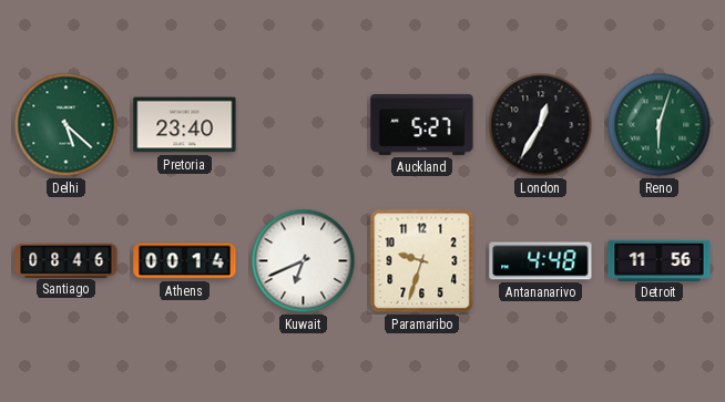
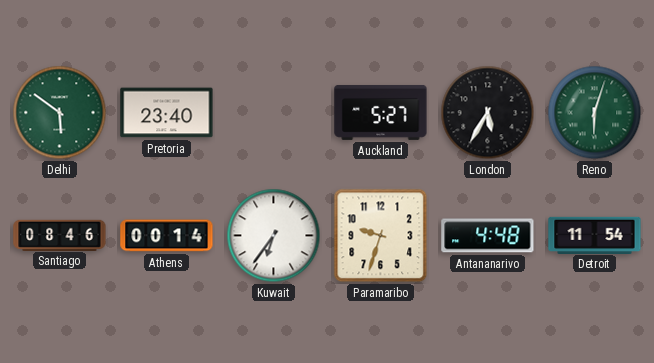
Delhi: 5:22 -> 5:51
London: 12:35 -> 5:35
Kuwait: 6:41 -> 6:36
Detroit: 11:56 -> 11:54
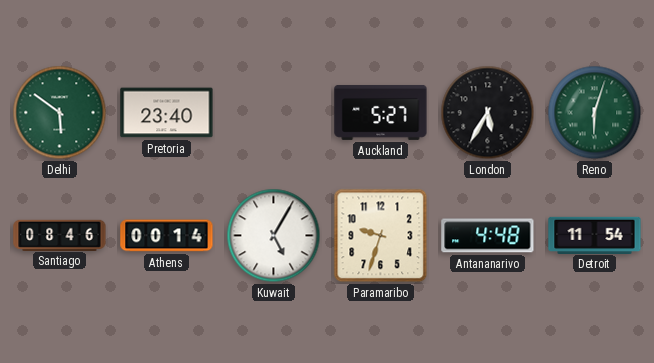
Kuwait: 6:36 -> 5:05
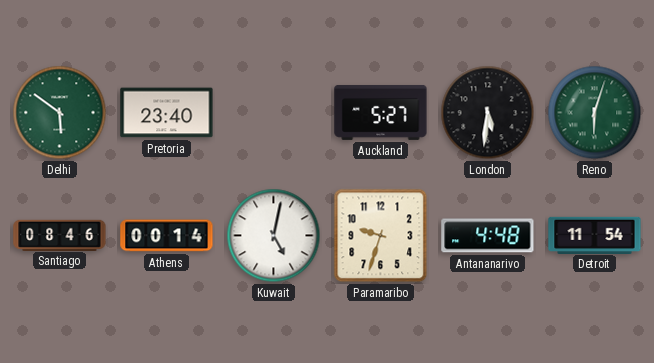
London: 5:35 -> 5:31
Kuwait: 5:05 -> 5:02
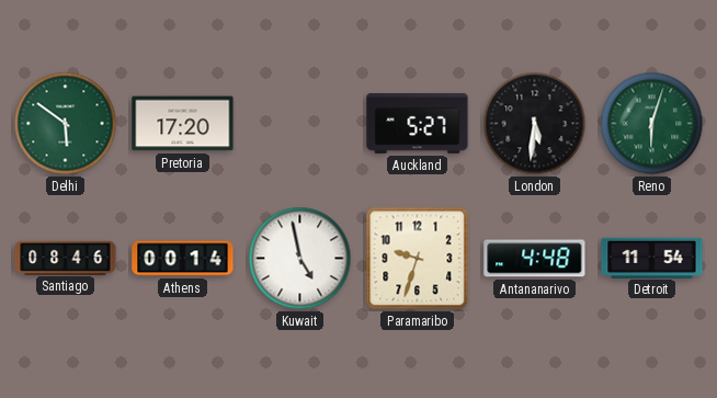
Pretoria: 23:40 -> 17:20
Kuwait: 5:02 -> 4:58
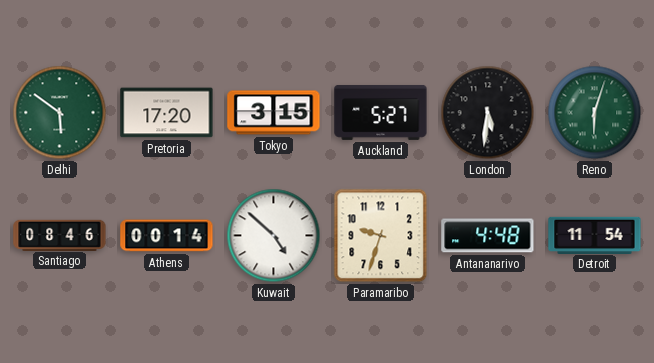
Tokyo: none -> 3:15
Kuwait: 4:58 -> 4:52
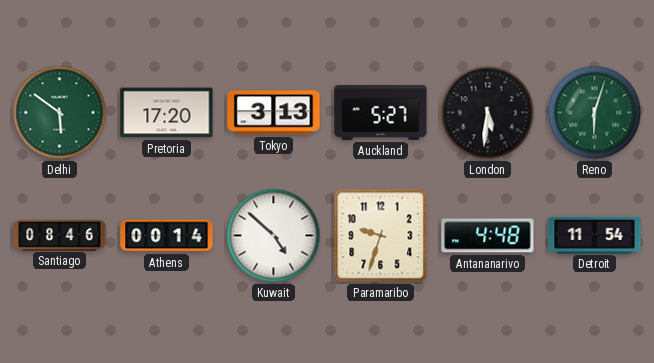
Tokyo: 3:15 -> 3:13
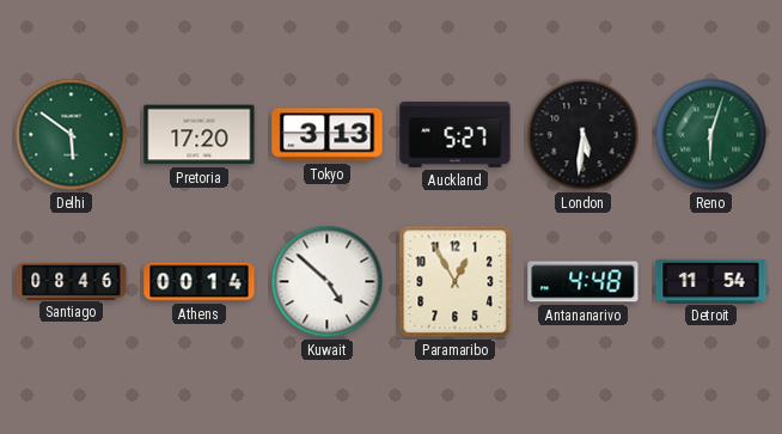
Paramaribo: 9:33 -> 12:55
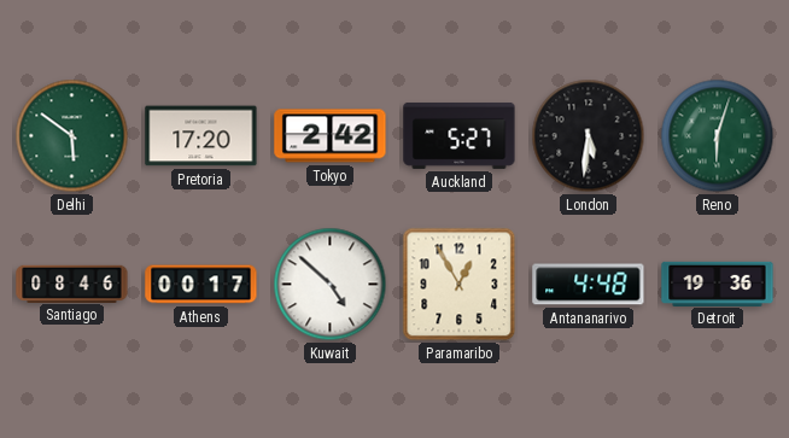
Tokyo: 3:13 -> 2:42
Athens: 00:14 -> 00:17
Detroit: 11:54 -> 19:36
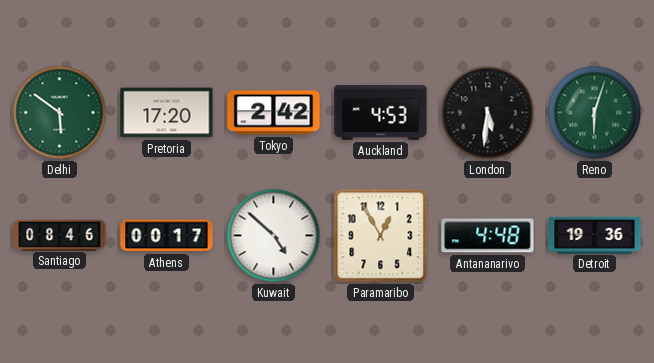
Auckland: 5:27 -> 4:53
